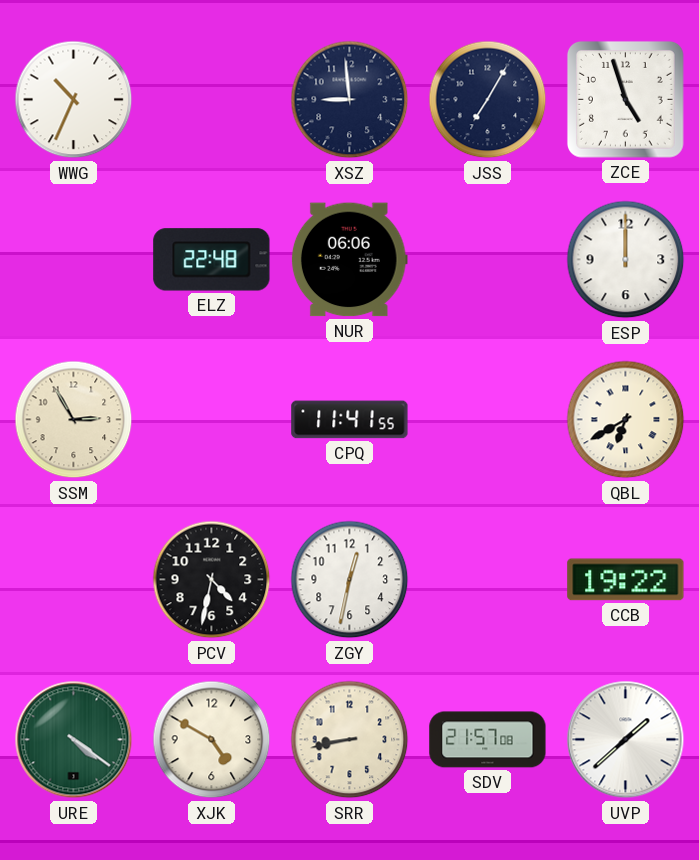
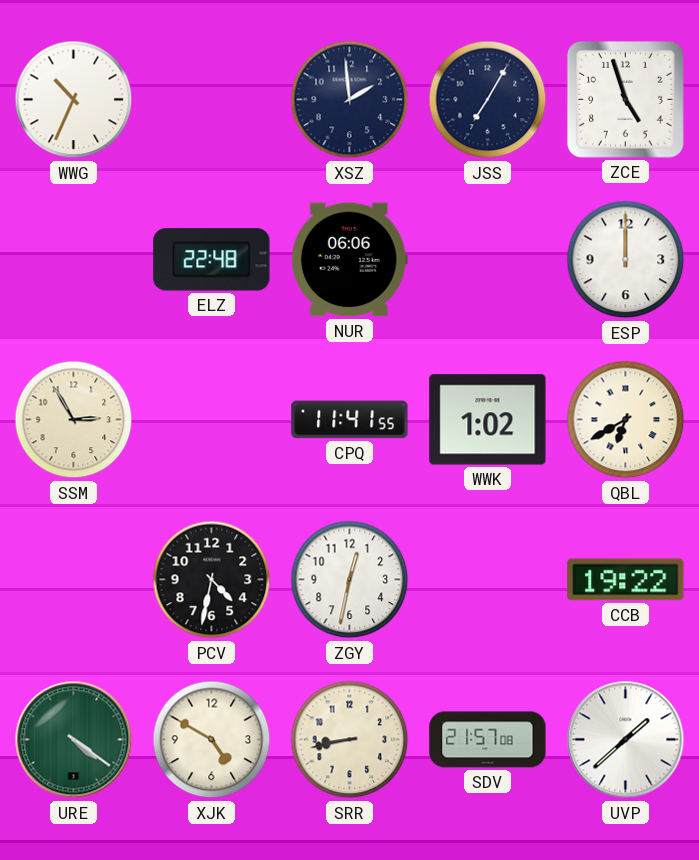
XSZ: 8:59 -> 1:59
WWK: none -> 1:02
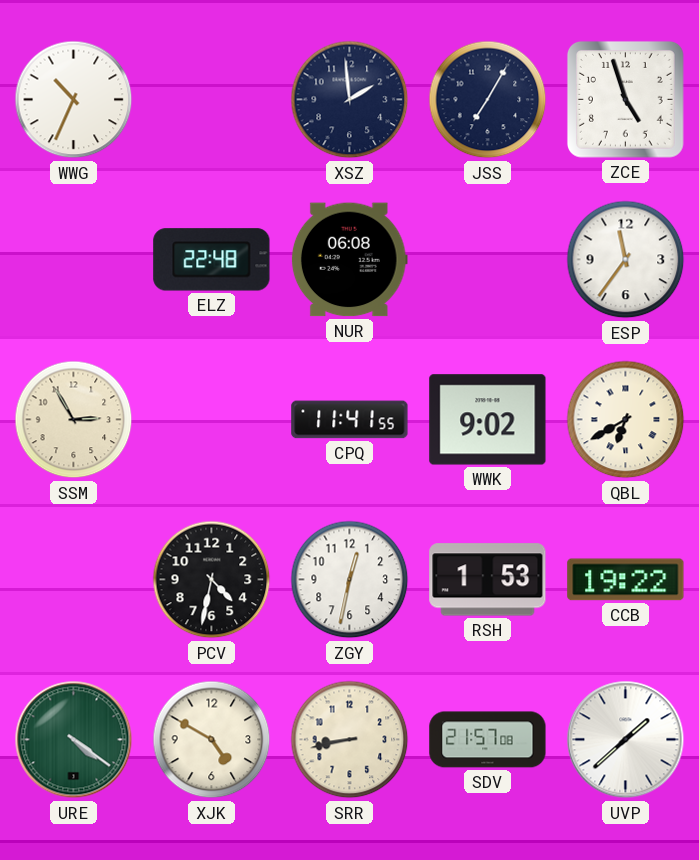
NUR: 06:06 -> 06:08
ESP: 12:00 -> 11:36
WWK: 1:02 -> 9:02
RSH: none -> 1:53
